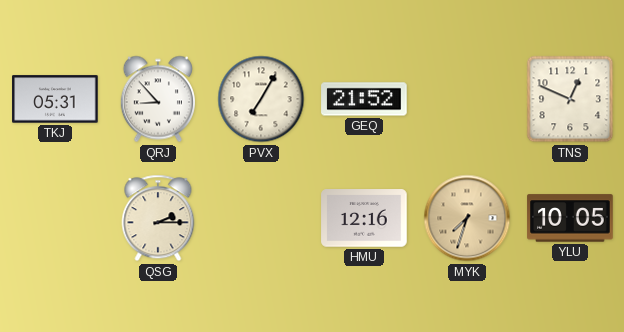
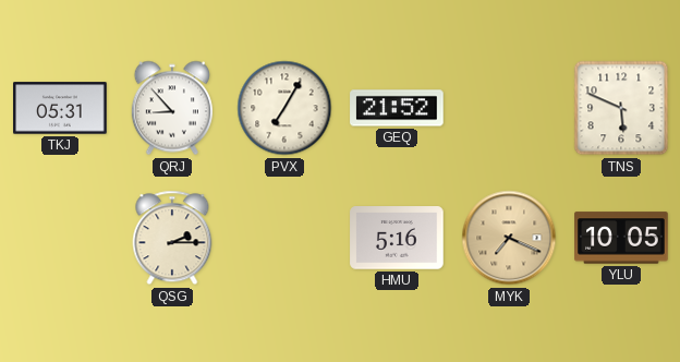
TNS: 12:49 -> 5:49
HMU: 12:16 -> 5:16
MYK: 7:33 -> 7:19
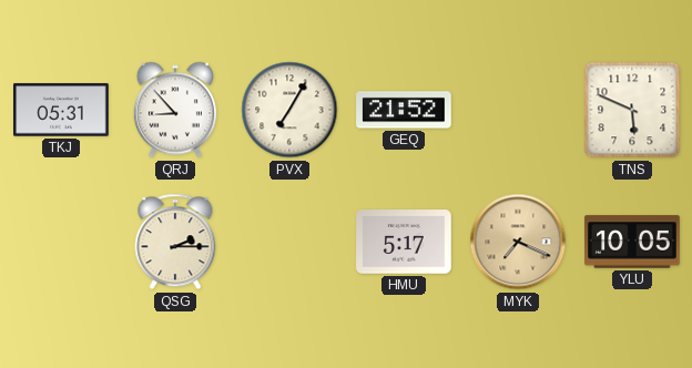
HMU: 5:16 -> 5:17
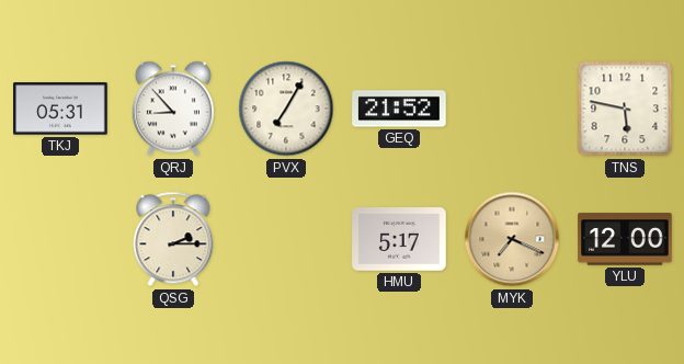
TNS: 5:49 -> 5:47
YLU: 10:05 -> 12:00
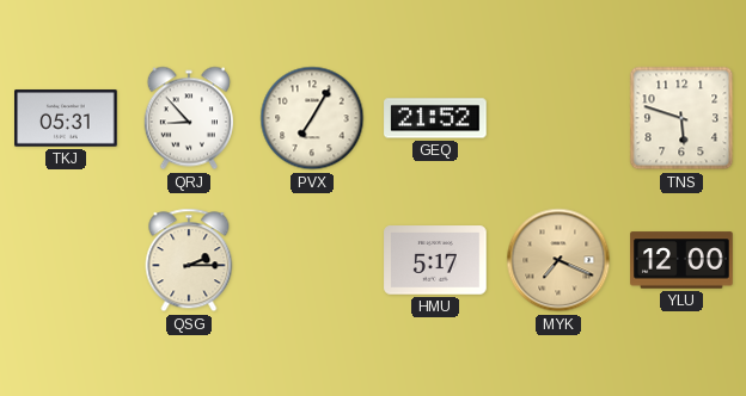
TNS: 5:47 -> 5:48
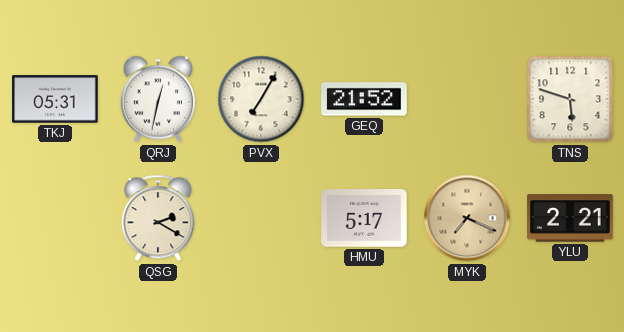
QRJ: 8:53 -> 12:32
QSG: 2:15 -> 2:20
YLU: 12:00 -> 2:21
